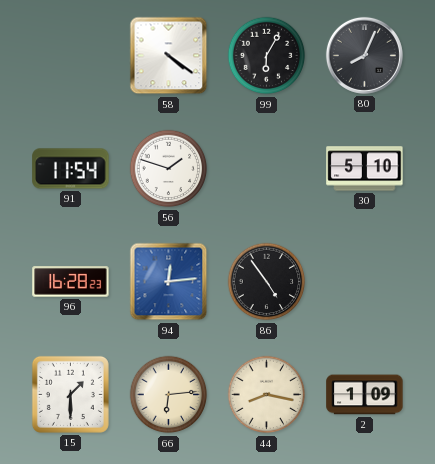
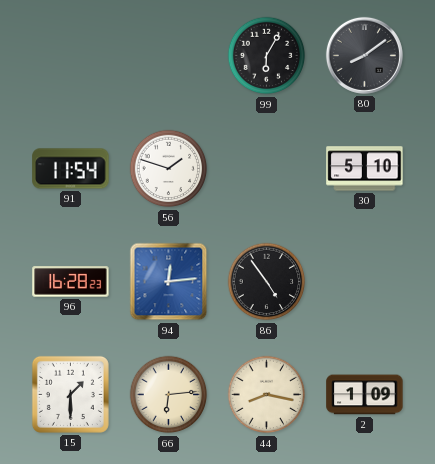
58: 4:21 -> none
80: 8:04 -> 8:09
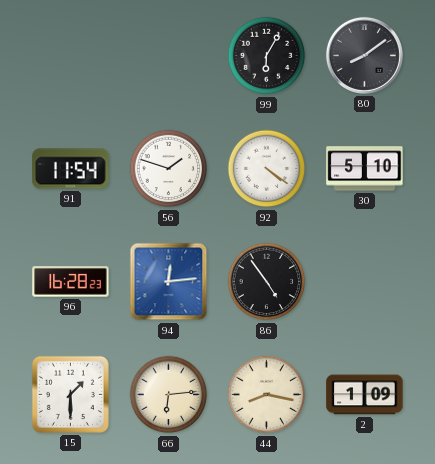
92: none -> 4:21
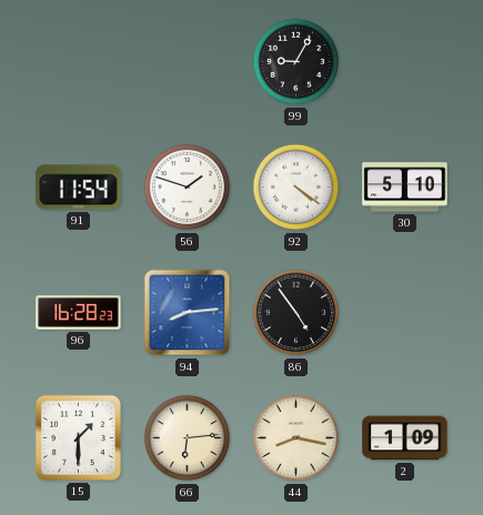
99: 6:05 -> 9:05
80: 8:09 -> none
94: 12:14 -> 8:14
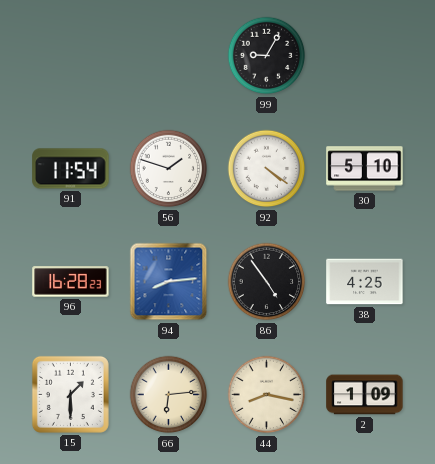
38: none -> 4:25
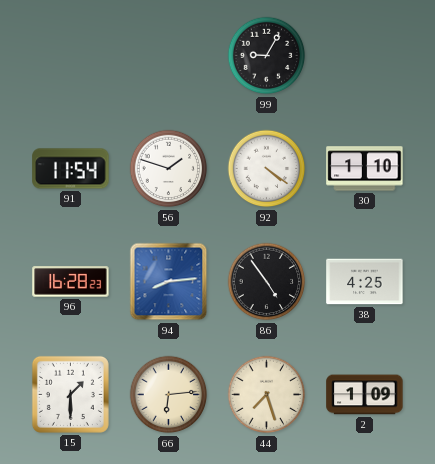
30: 5:10 -> 1:10
44: 8:17 -> 7:27
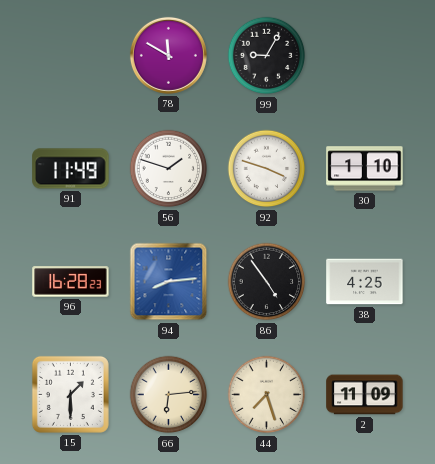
78: none -> 11:50
91: 11:54 -> 11:49
92: 4:21 -> 3:48
2: 1:09 -> 11:09
